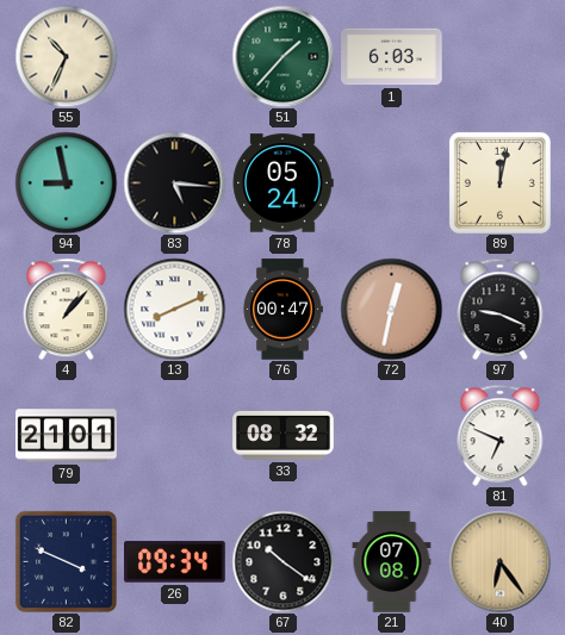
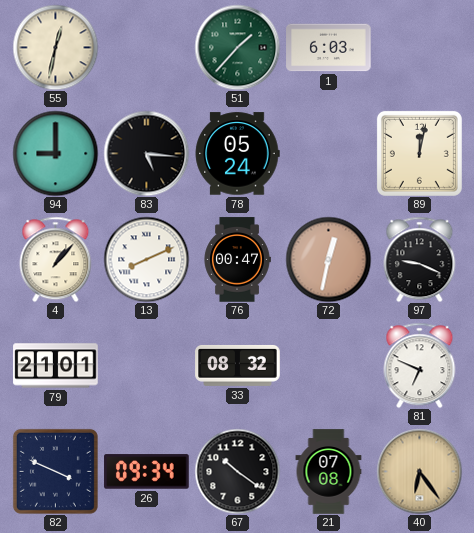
55: 10:34 -> 12:32
94: 8:58 -> 9:00
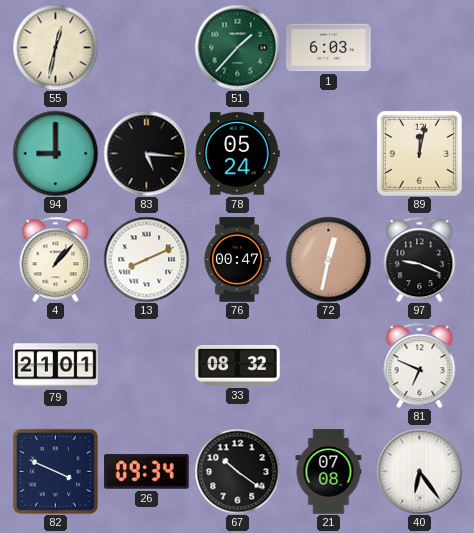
40 dial: champagne -> white
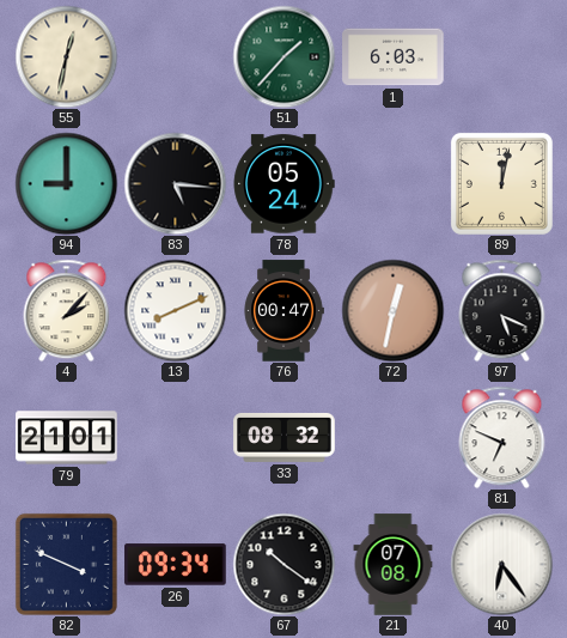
4: 1:07 -> 2:07
97: 9:19 -> 5:19
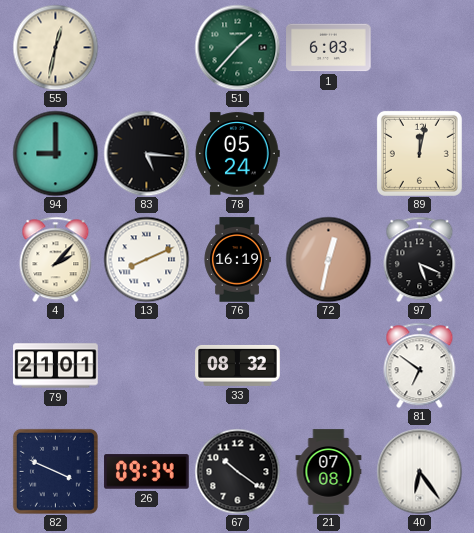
76: 00:47 -> 16:19
81: 6:49 -> 6:51
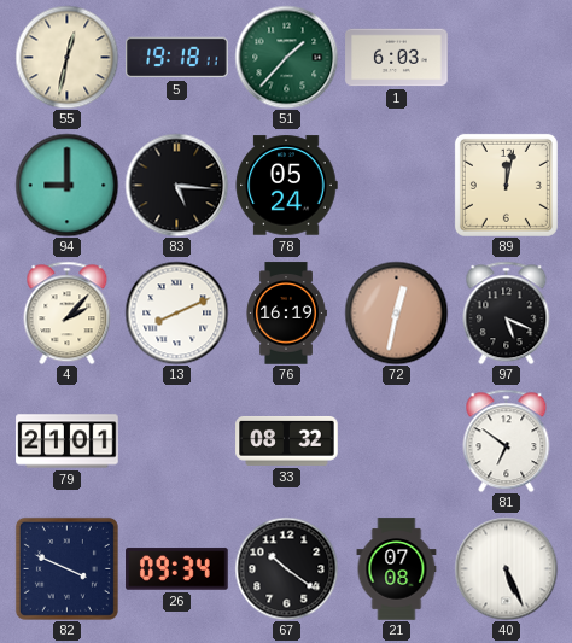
5: none -> 19:18
40: 6:24 -> 5:26
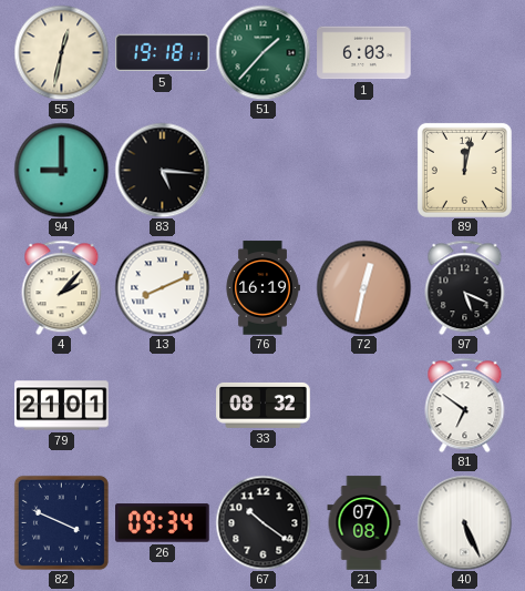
78: 05:24 -> none
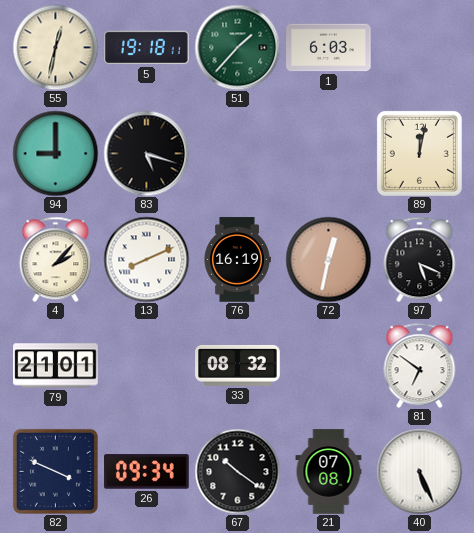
83: 5:16 -> 5:18
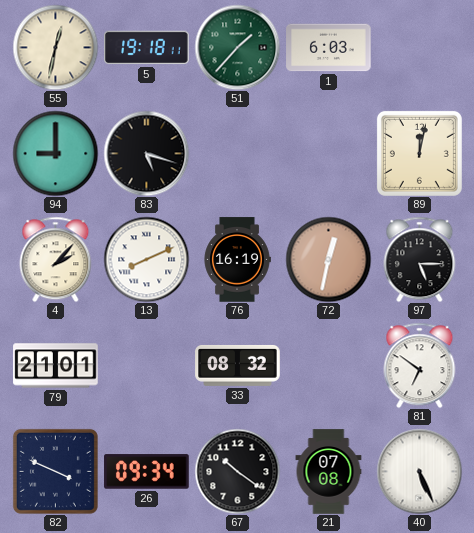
97: 5:19 -> 5:15
